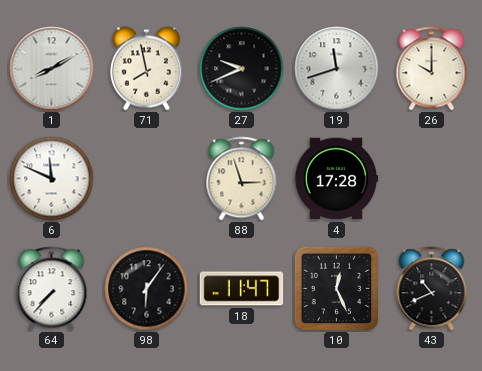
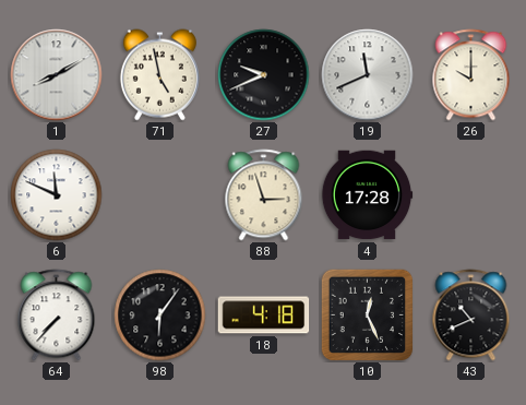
71: 7:58 -> 4:58
19: 11:42 -> 11:41
18: 11:47 -> 4:18
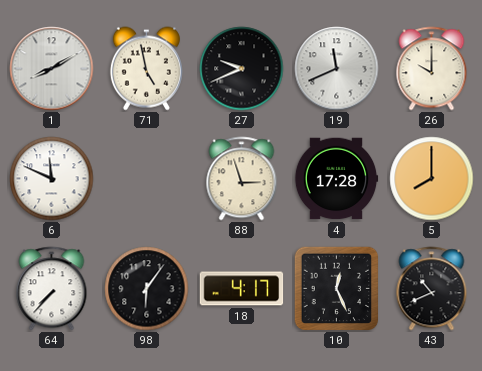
5: none -> 8:00
18: 4:18 -> 4:17
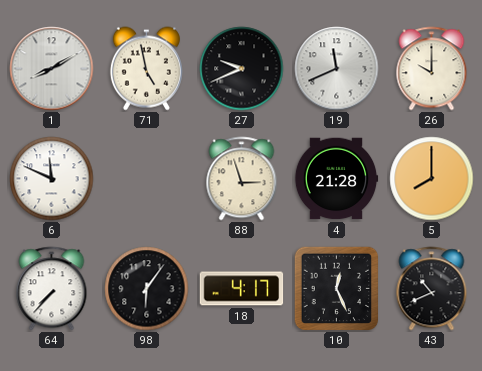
4: 17:28 -> 21:28
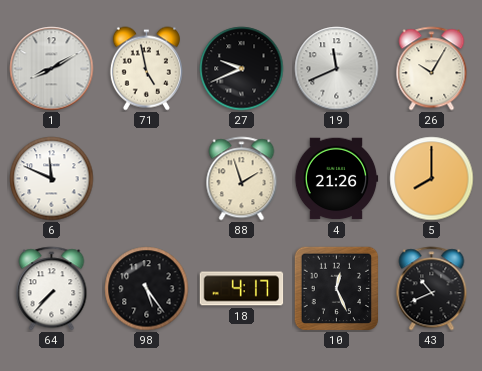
26: 10:00 -> 10:05
88: 2:57 -> 1:57
4: 21:28 -> 21:26
98: 6:06 -> 5:24
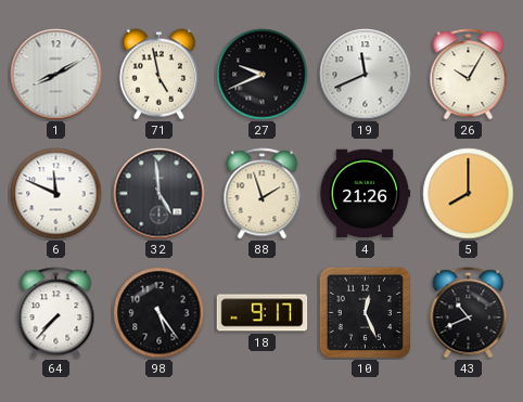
32: none -> 4:59
18: 4:17 -> 9:17
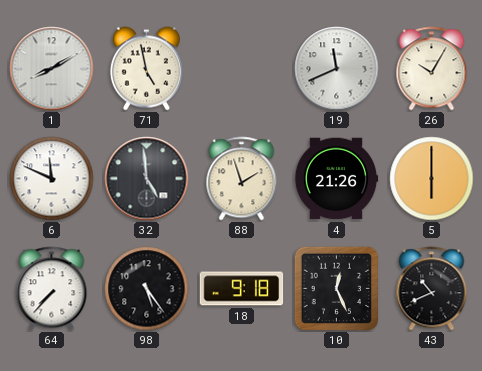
27: 9:41 -> none
5: 8:00 -> 6:00
18: 9:17 -> 9:18
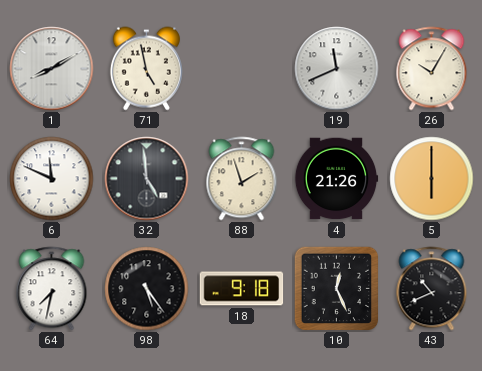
64: 7:37 -> 7:32
